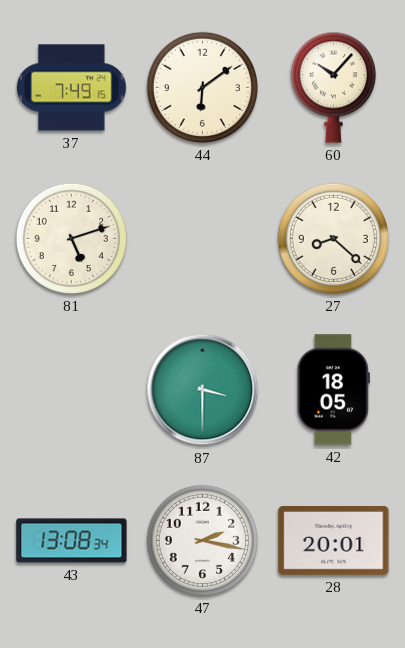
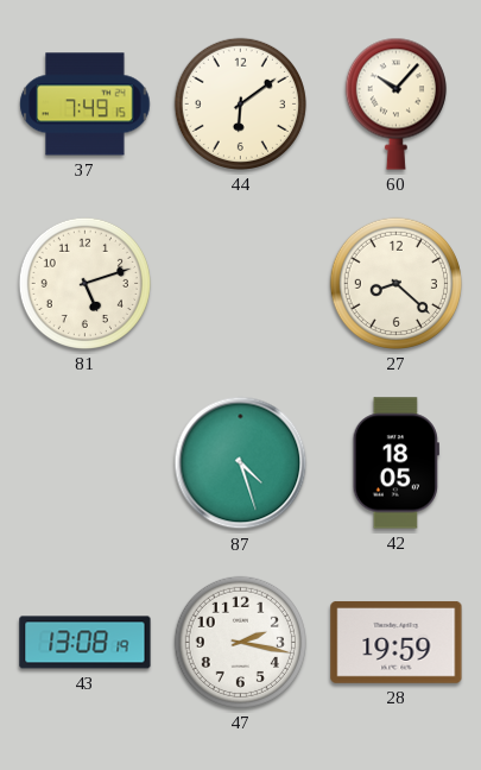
87: 3:30 -> 4:27
43: 13:08:34 -> 13:08:19
28: 20:01 -> 19:59
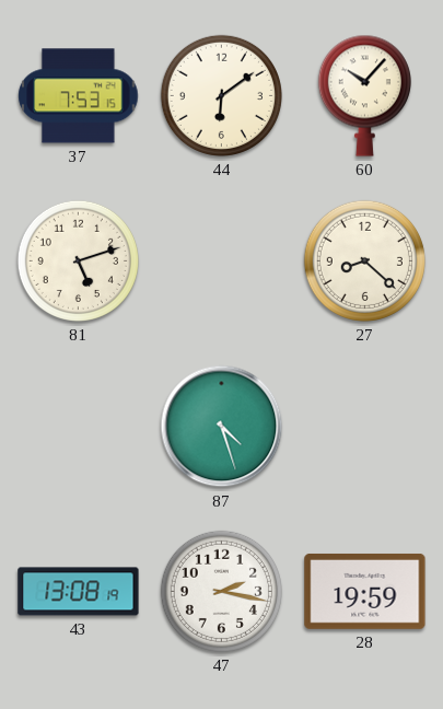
37: 7:49 -> 7:53
42: 18:05 -> none
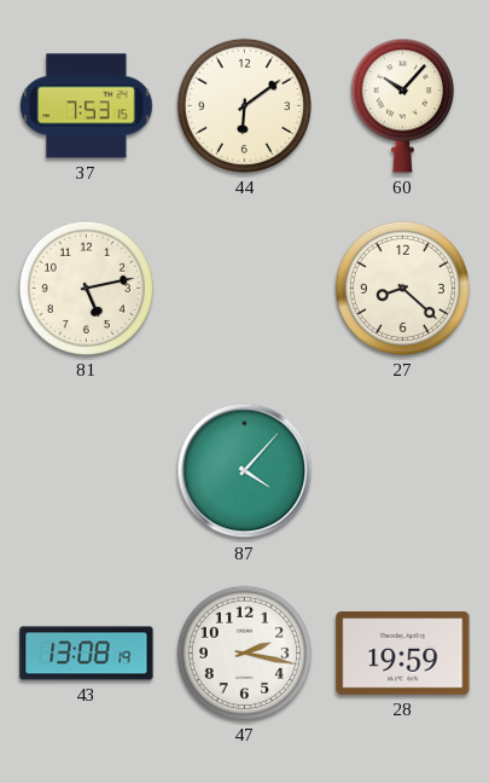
81: 5:12 -> 5:13
87: 4:27 -> 4:07
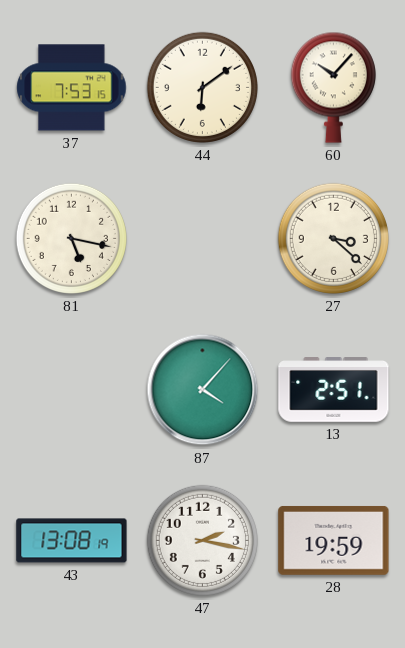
81: 5:13 -> 5:17
27: 8:22 -> 3:22
13: none -> 2:51
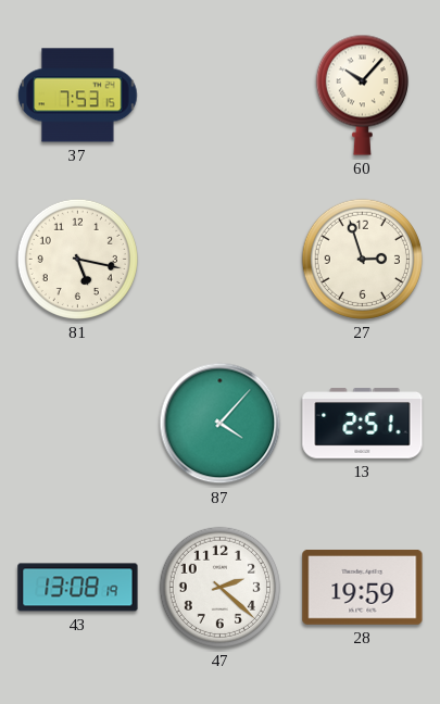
44: 6:09 -> none
27: 3:22 -> 2:57
47: 2:17 -> 2:22
